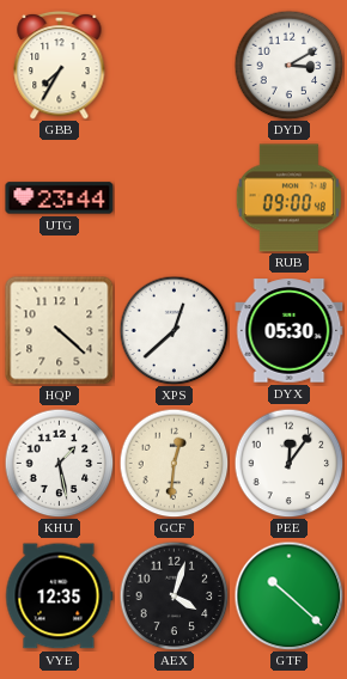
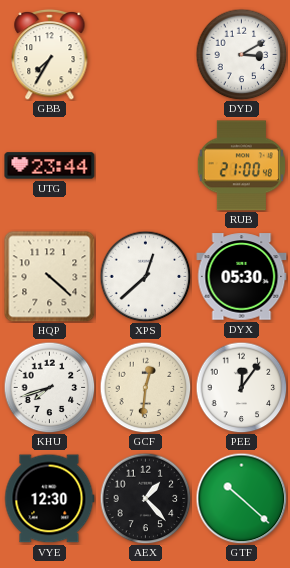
RUB: 09:00 -> 21:00
KHU: 1:28 -> 7:42
VYE: 12:35 -> 12:30
AEX: 4:03 -> 1:23
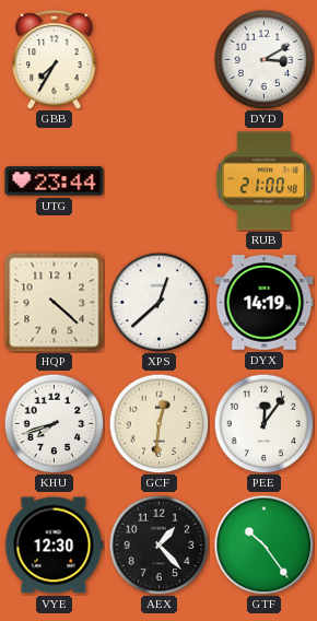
DYX: 05:30 -> 14:19
GTF: 10:22 -> 10:24
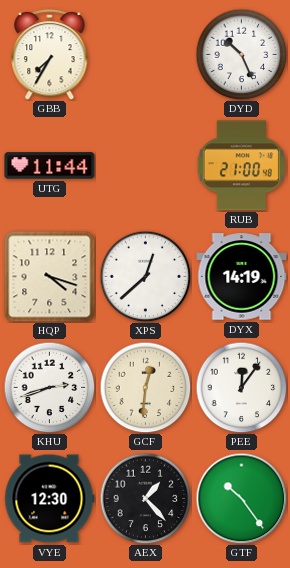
DYD: 3:10 -> 10:26
UTG: 23:44 -> 11:44
HQP: 4:22 -> 4:18
KHU: 7:42 -> 2:42
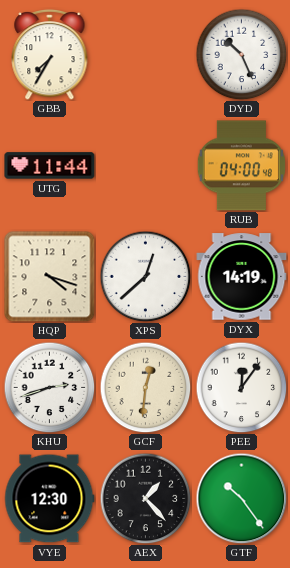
RUB: 21:00 -> 04:00
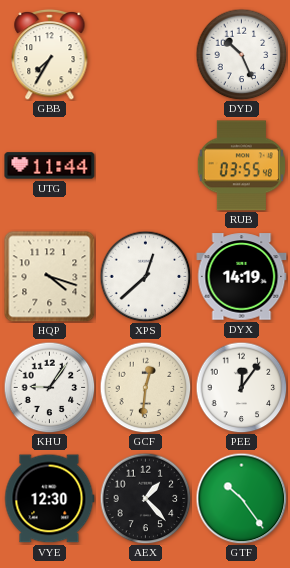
RUB: 04:00 -> 03:55
KHU: 2:42 -> 9:06
